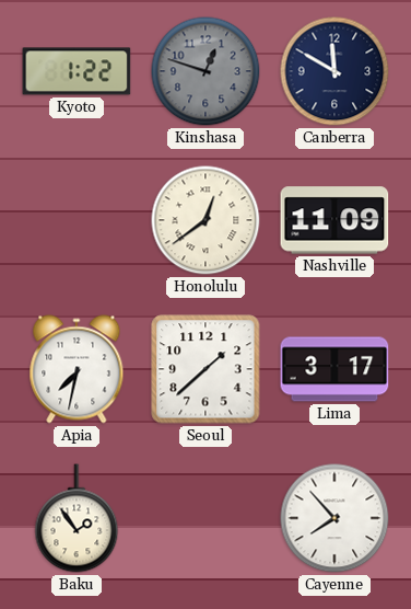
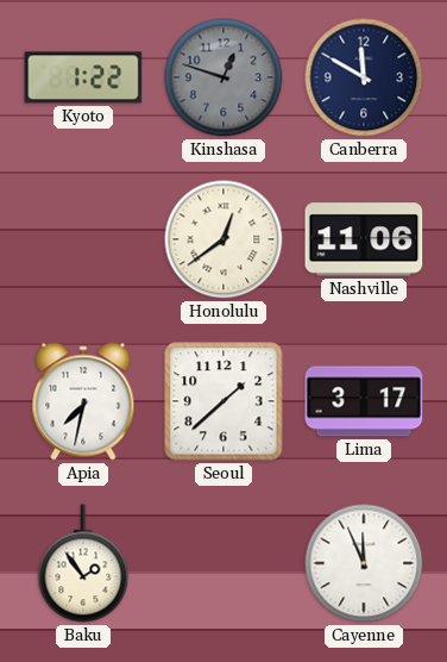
Nashville: 11:09 -> 11:06
Cayenne: 7:53 -> 11:56
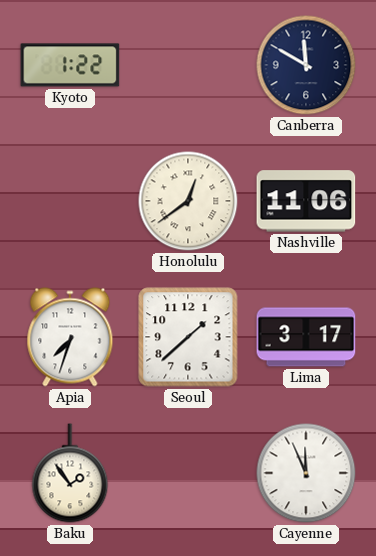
Kinshasa: 12:48 -> none
Apia: 7:32 -> 7:33
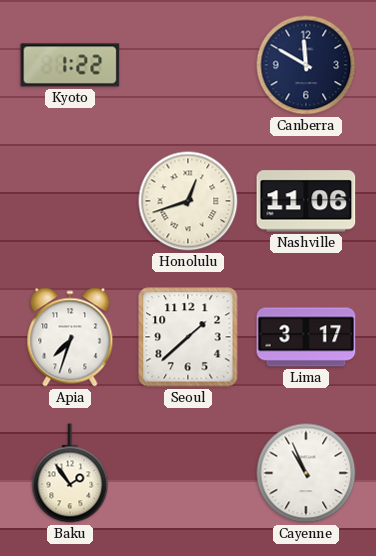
Honolulu: 12:39 -> 12:42
Cayenne: 11:56 -> 10:56
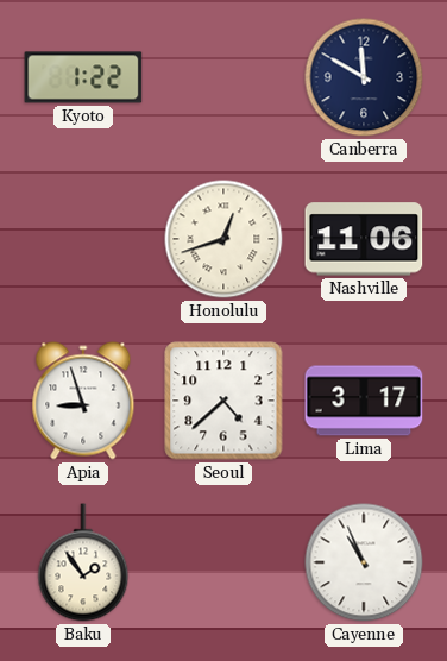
Apia: 7:33 -> 8:57
Seoul: 1:38 -> 4:38
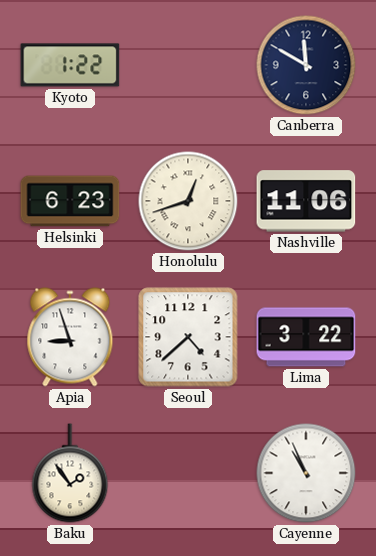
Helsinki: none -> 6:23
Lima: 3:17 -> 3:22
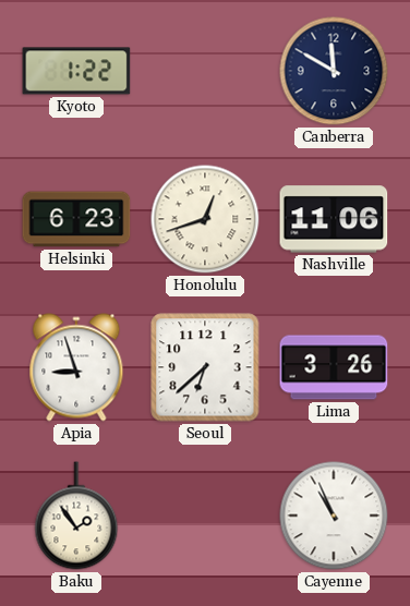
Seoul: 4:38 -> 6:38
Lima: 3:22 -> 3:26
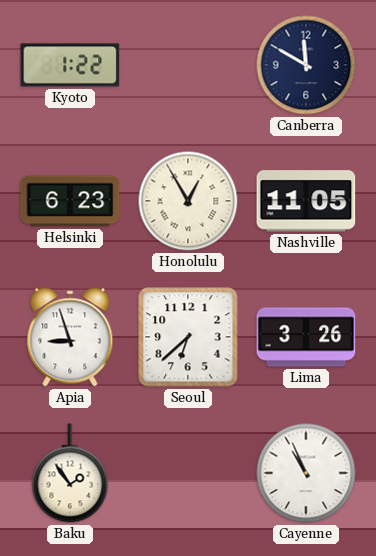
Honolulu: 12:42 -> 12:55
Nashville: 11:06 -> 11:05
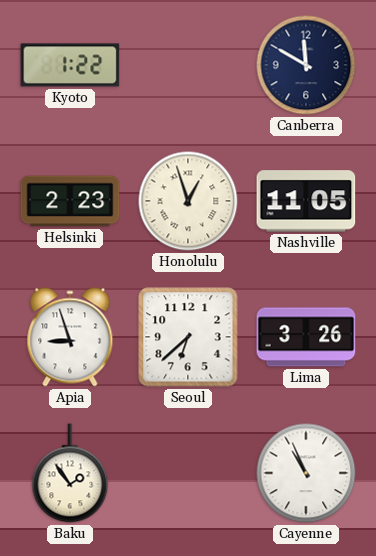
Helsinki: 6:23 -> 2:23
Honolulu: 12:55 -> 12:57
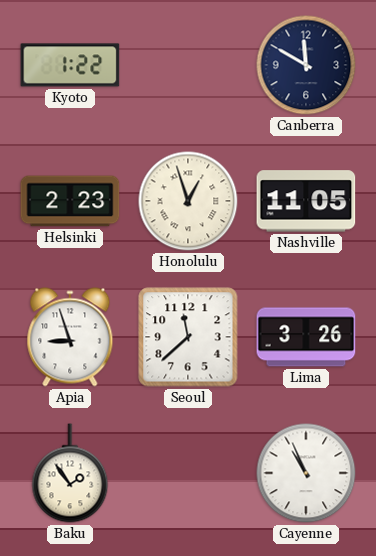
Seoul: 6:38 -> 11:38
